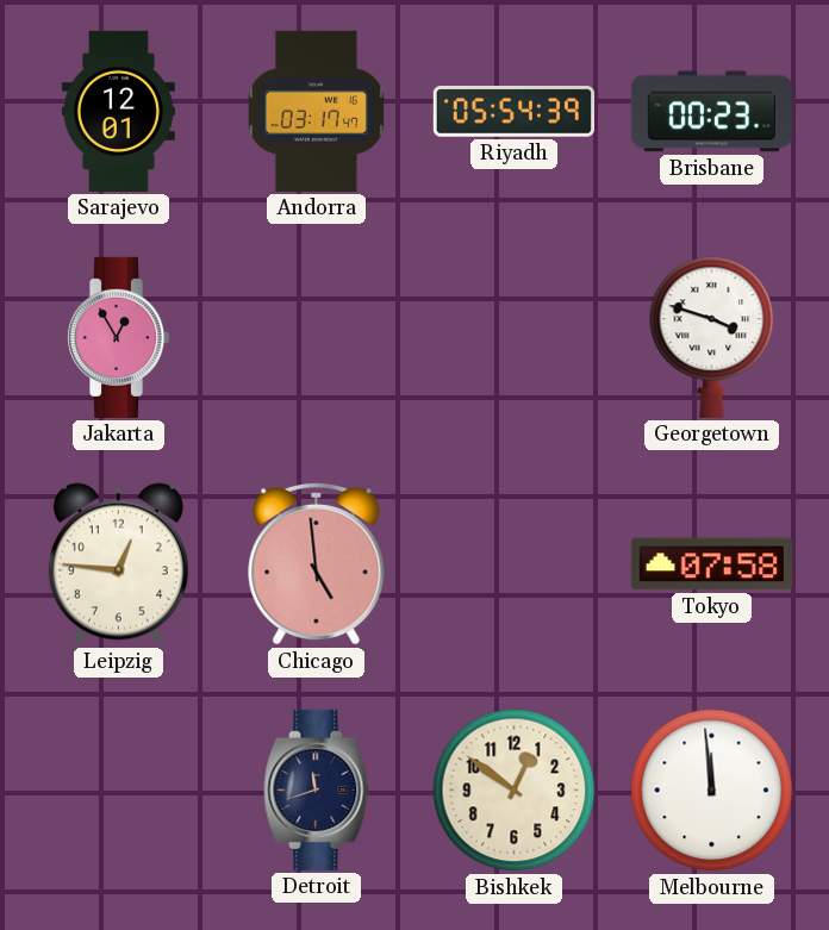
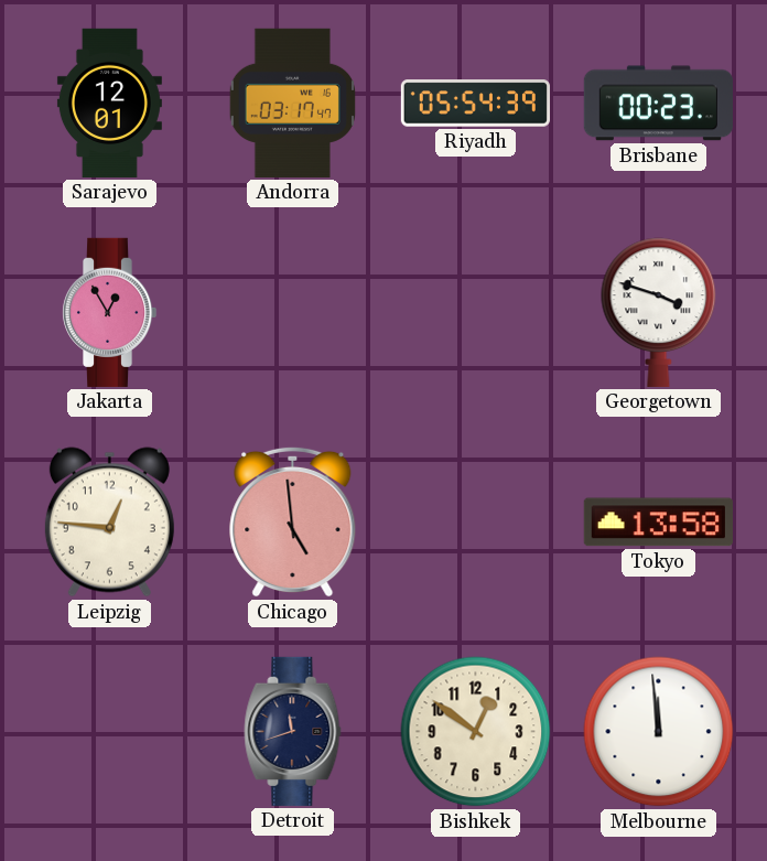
Tokyo: 07:58 -> 13:58
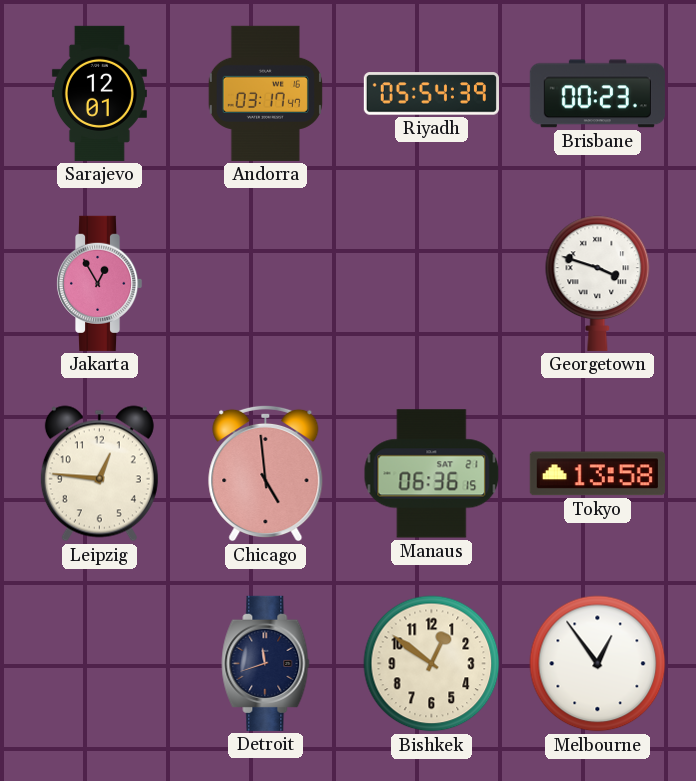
Manaus: none -> 06:36
Melbourne: 11:59 -> 12:54
